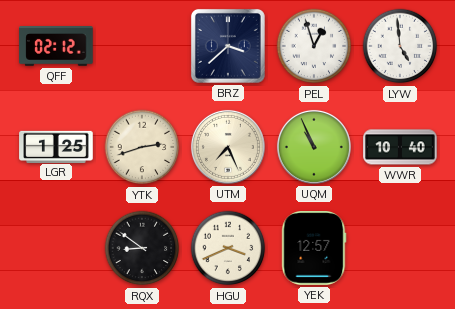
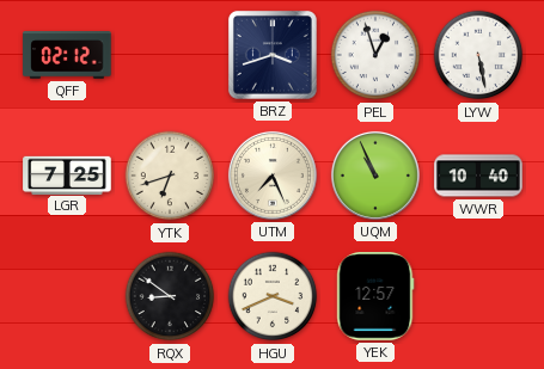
BRZ: 3:38 -> 3:42
LYW: 4:59 -> 5:28
LGR: 1:25 -> 7:25
YTK: 2:42 -> 6:42
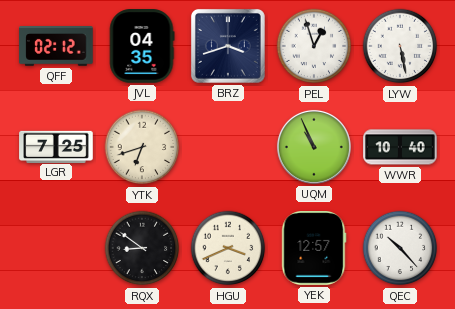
JVL: none -> 04:35
UTM: 7:26 -> none
QEC: none -> 10:23
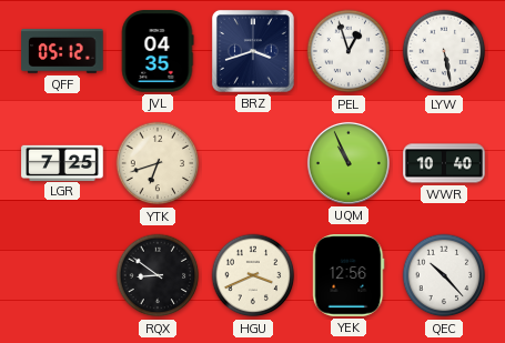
QFF: 02:12 -> 05:12
YEK: 12:57 -> 12:56
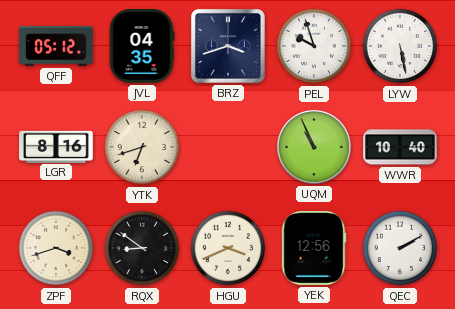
PEL: 12:57 -> 9:57
LGR: 7:25 -> 8:16
ZPF: none -> 3:42
QEC: 10:23 -> 2:10
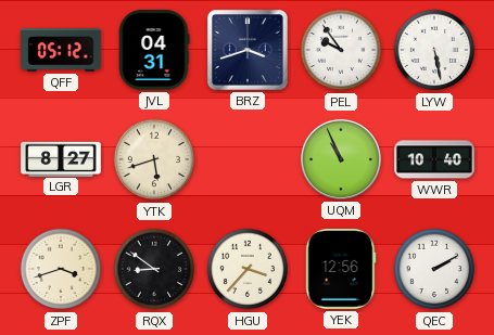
JVL: 04:35 -> 04:31
PEL: 9:57 -> 9:54
LGR: 8:16 -> 8:27
YTK: 6:42 -> 5:42
HGU: 3:41 -> 3:37
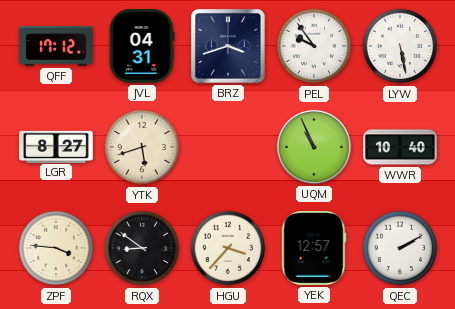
QFF: 05:12 -> 17:12
ZPF: 3:42 -> 3:46
YEK: 12:56 -> 12:57
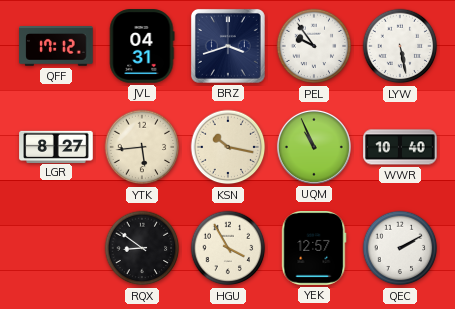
YTK: 5:42 -> 5:44
KSN: none -> 10:17
ZPF: 3:46 -> none
HGU: 3:37 -> 3:55
